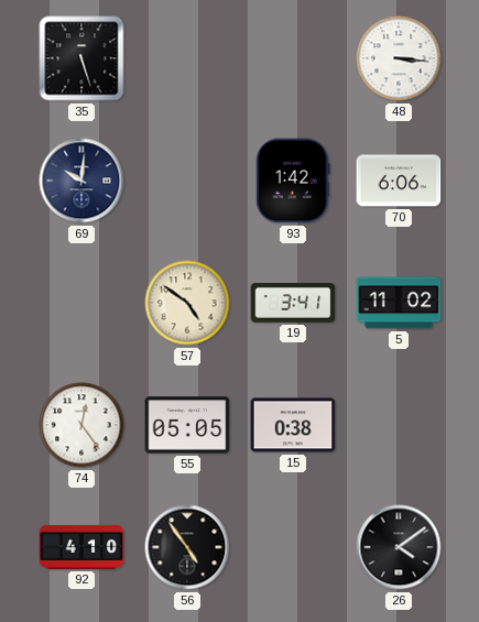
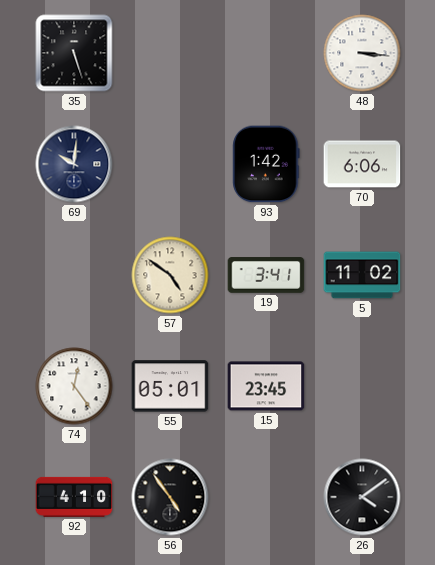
55: 05:05 -> 05:01
15: 0:38 -> 23:45
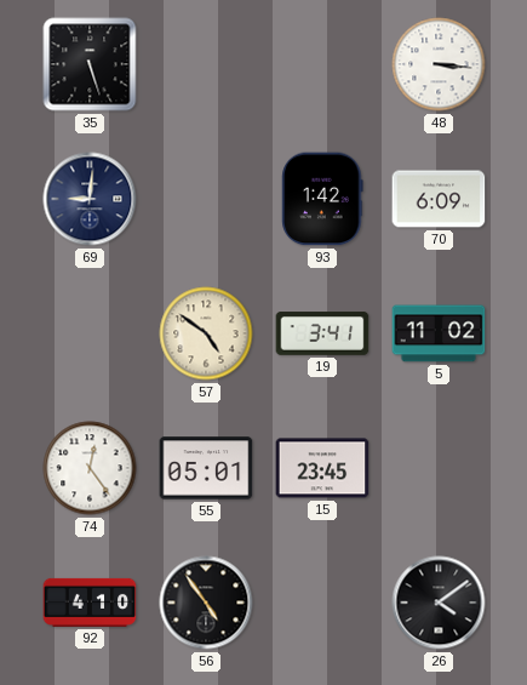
69: 10:01 -> 9:01
70: 6:06 -> 6:09
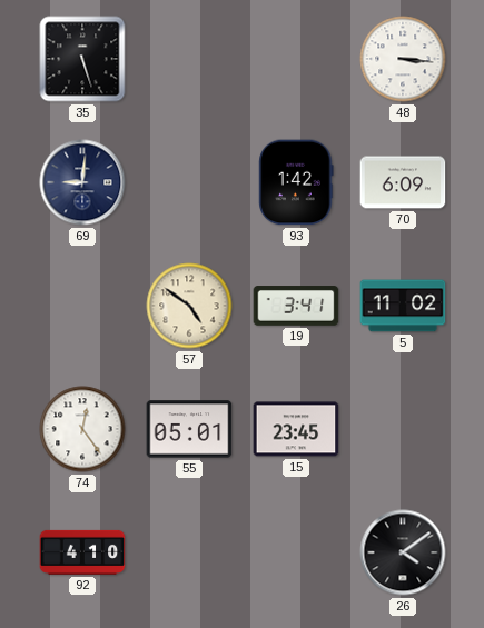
56: 4:54 -> none
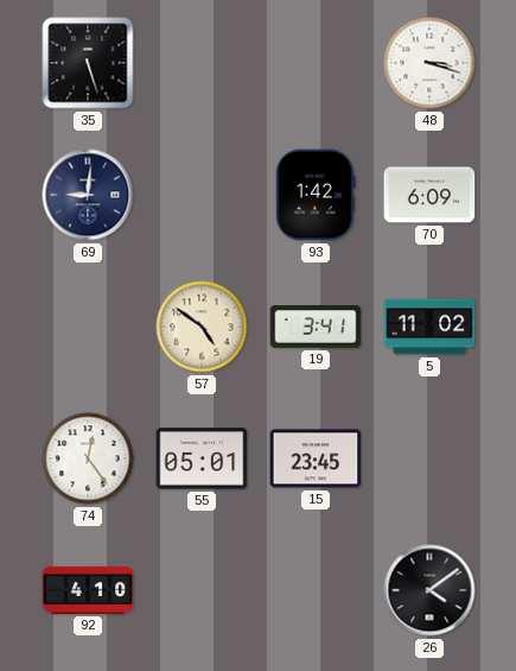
48: 3:16 -> 3:18
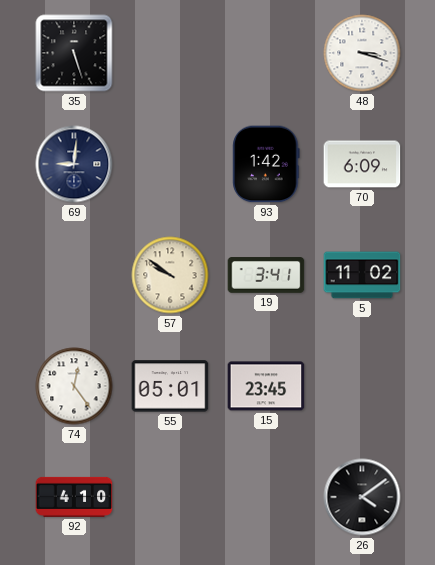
57: 4:51 -> 9:51
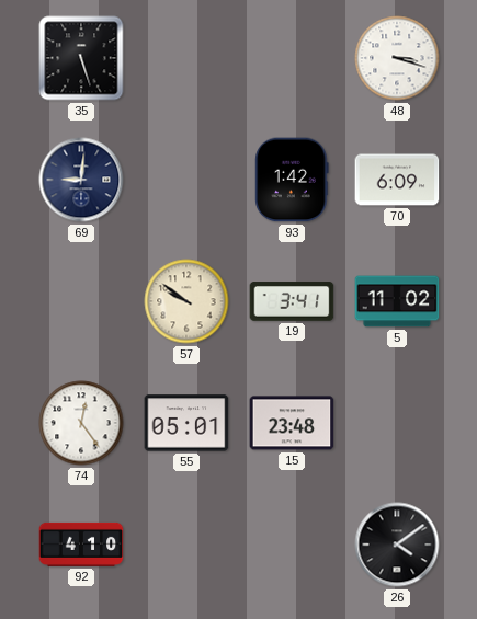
15: 23:45 -> 23:48
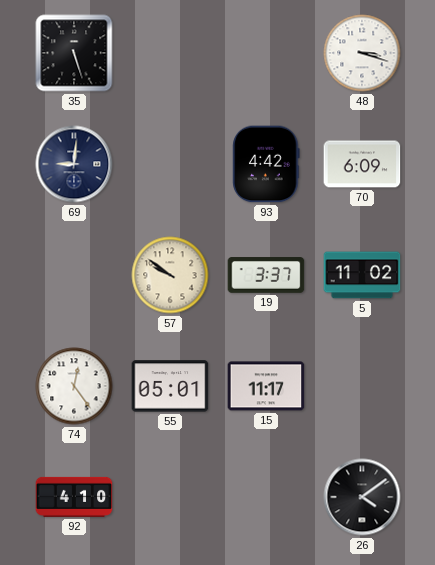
93: 1:42 -> 4:42
19: 3:41 -> 3:37
15: 23:48 -> 11:17
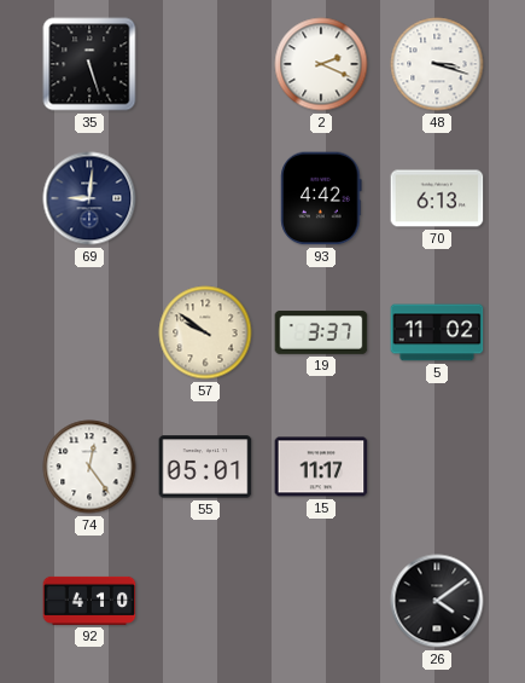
2: none -> 2:19
70: 6:09 -> 6:13
